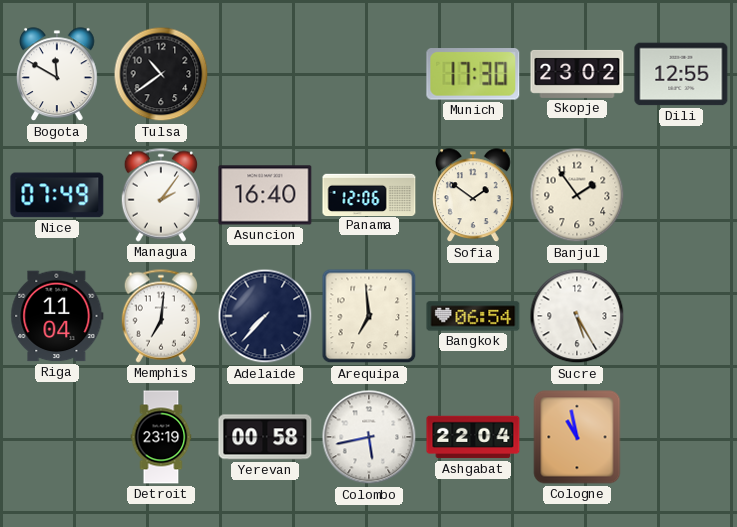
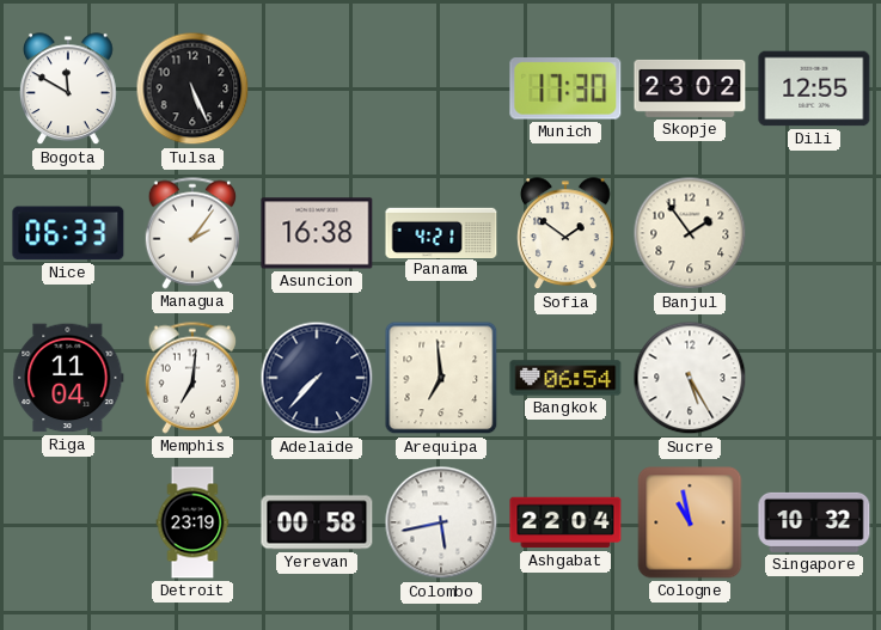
Tulsa: 10:39 -> 5:26
Nice: 07:49 -> 06:33
Asuncion: 16:40 -> 16:38
Panama: 12:06 -> 4:21
Singapore: none -> 10:32
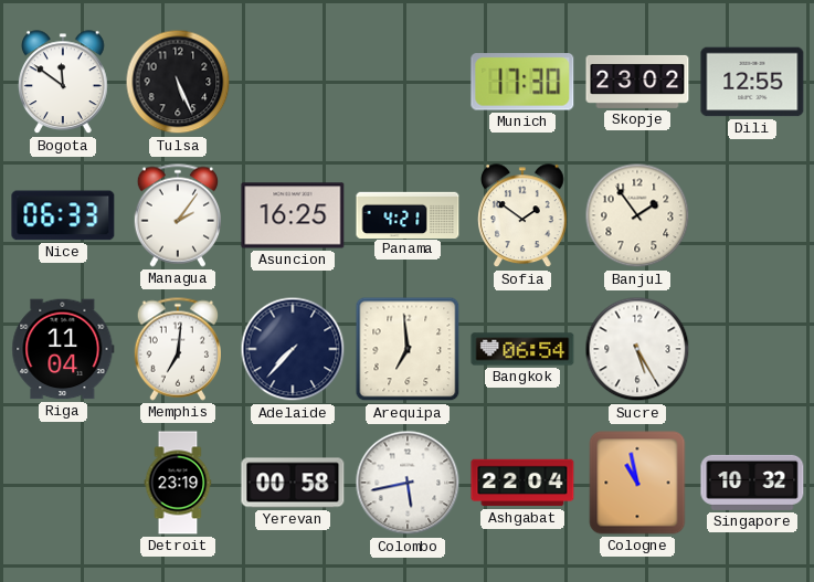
Bogota: 11:50 -> 11:51
Asuncion: 16:38 -> 16:25
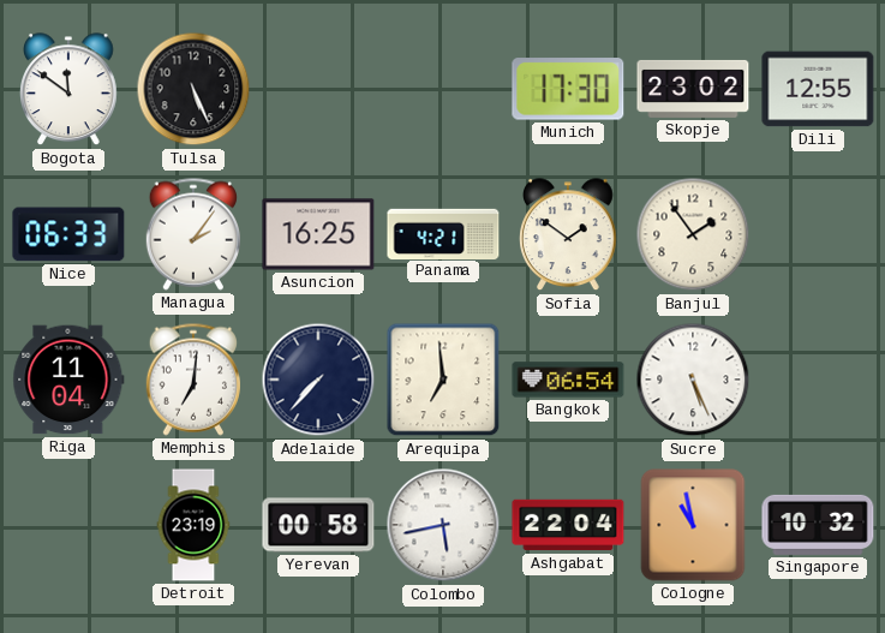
Sucre: 5:25 -> 5:26
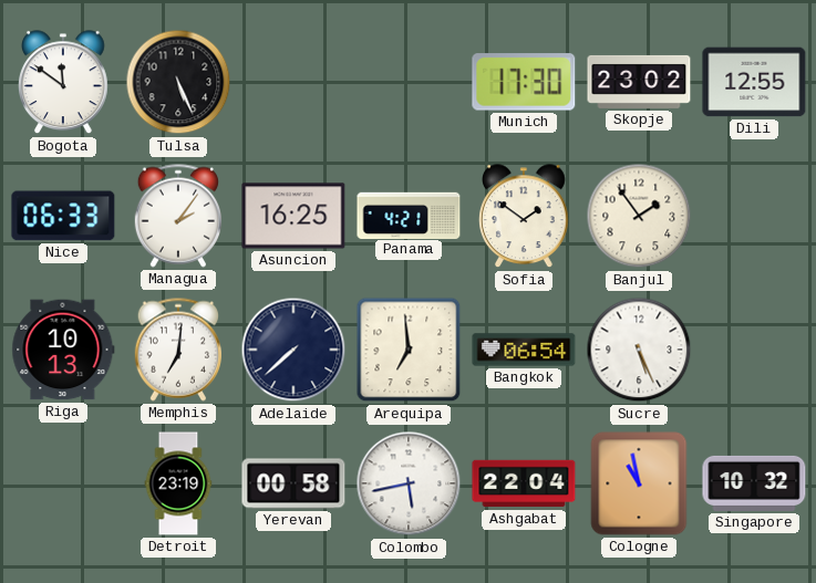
Riga: 11:04 -> 10:13
Adelaide: 7:37 -> 7:38
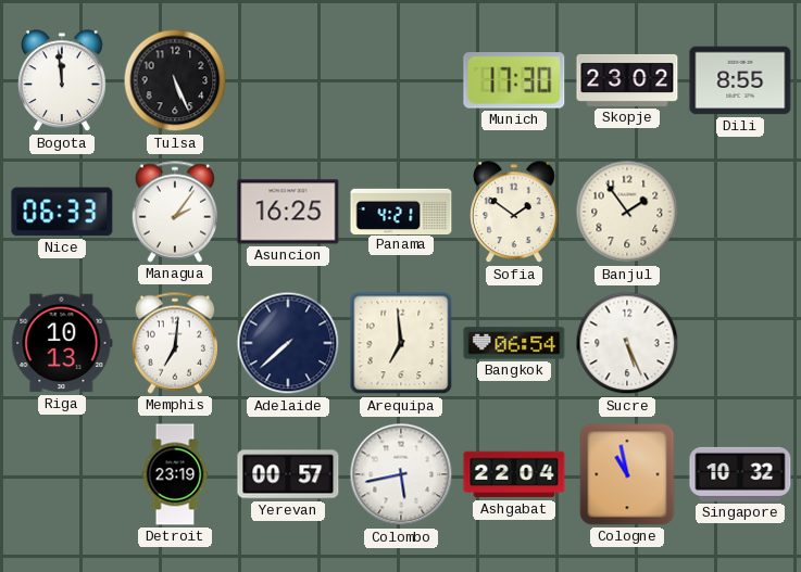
Bogota: 11:51 -> 11:59
Dili: 12:55 -> 8:55
Yerevan: 00:58 -> 00:57
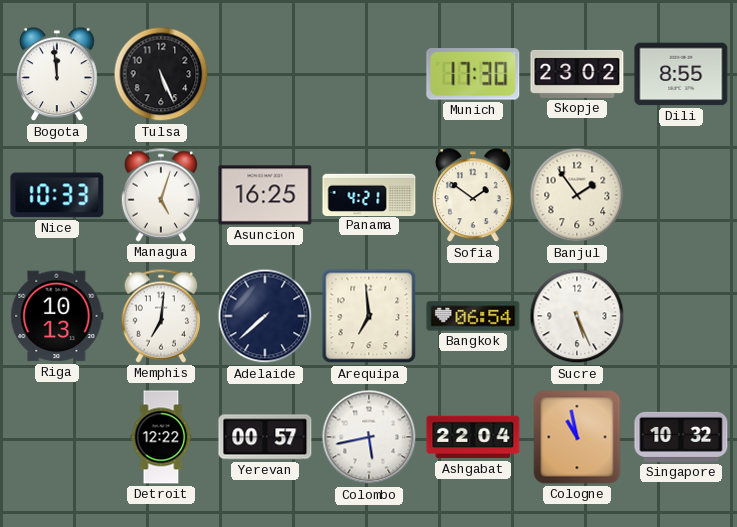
Nice: 06:33 -> 10:33
Managua: 2:06 -> 5:03
Detroit: 23:19 -> 12:22
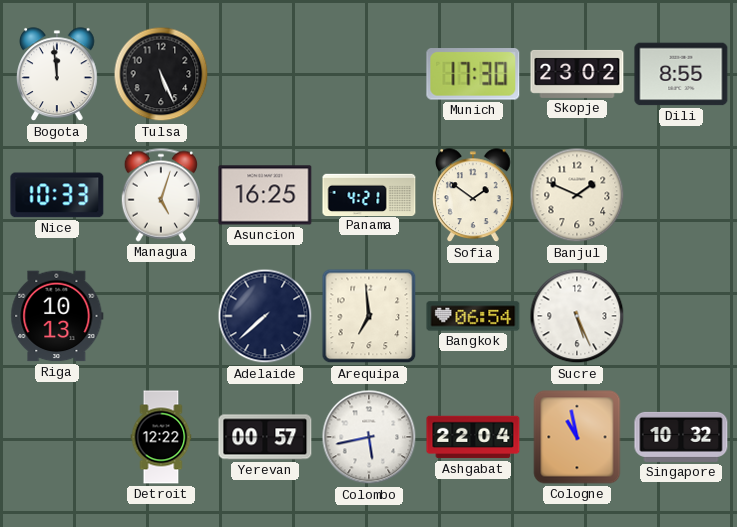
Banjul: 1:54 -> 1:49
Memphis: 7:01 -> none
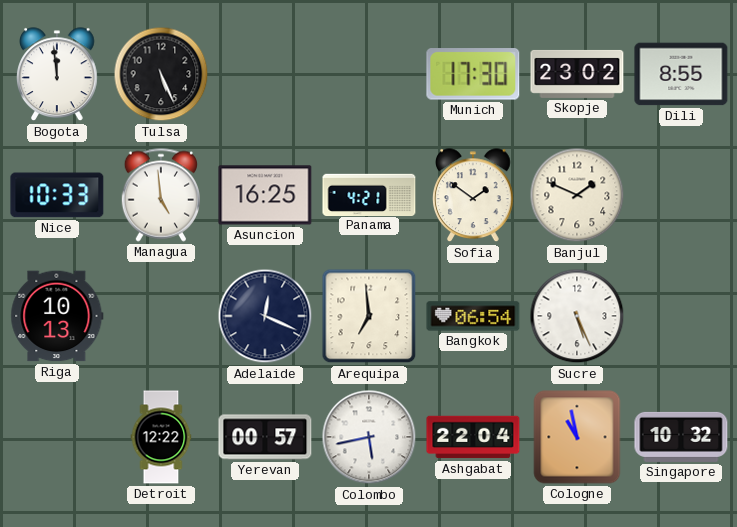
Managua: 5:03 -> 4:59
Adelaide: 7:38 -> 12:19
